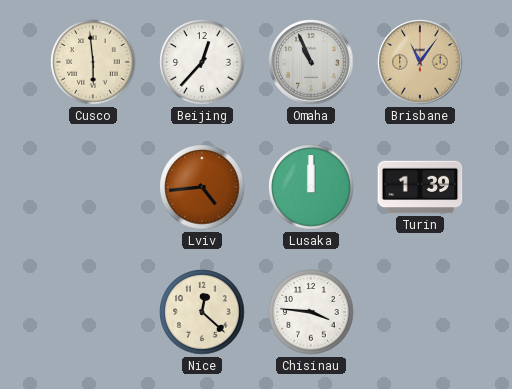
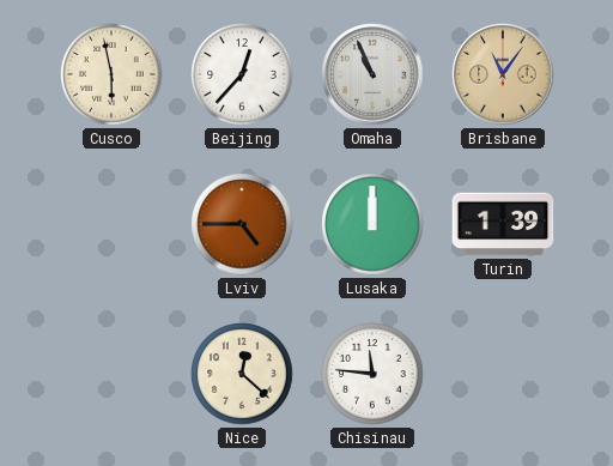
Cusco: 5:59 -> 5:58
Lviv: 4:44 -> 4:45
Chisinau: 3:46 -> 11:46
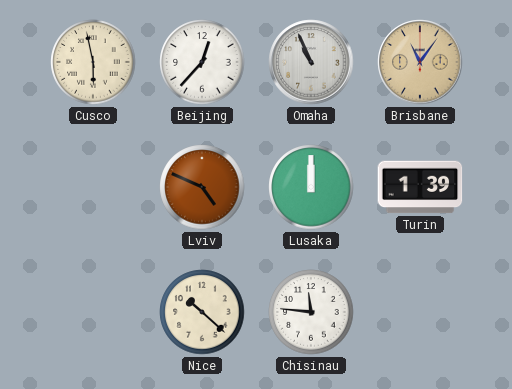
Lviv: 4:45 -> 4:49
Nice: 12:22 -> 10:22
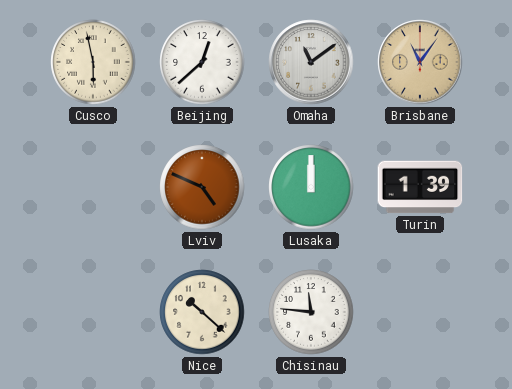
Beijing: 12:37 -> 12:38
Omaha: 10:56 -> 11:09
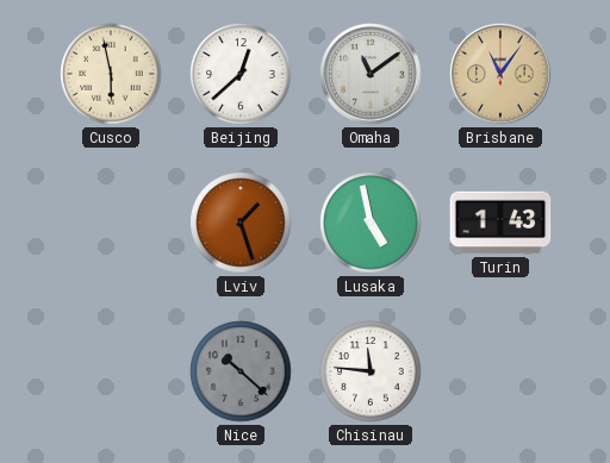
Lviv: 4:49 -> 1:27
Lusaka: 12:00 -> 4:58
Turin: 1:39 -> 1:43
Nice dial: cream -> grey
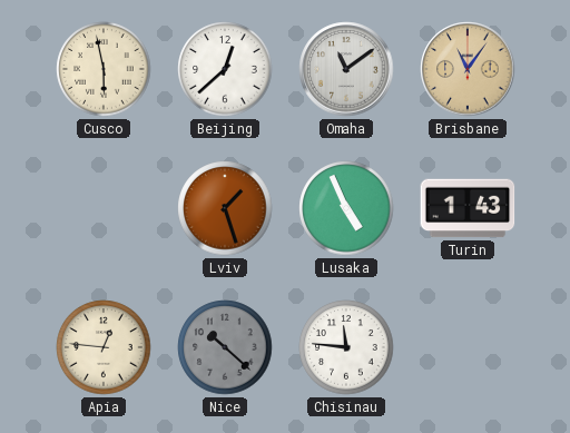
Lusaka: 4:58 -> 4:56
Apia: none -> 12:46
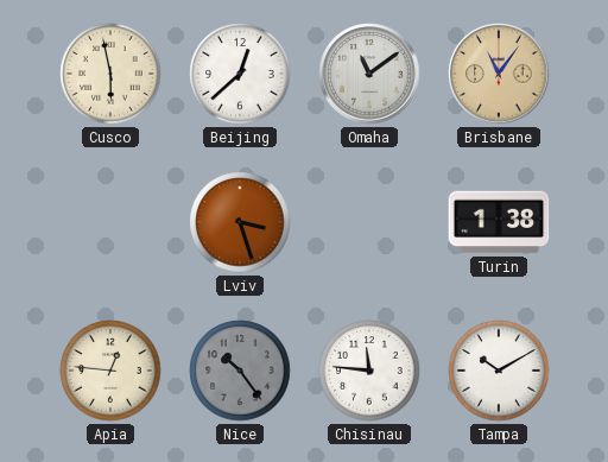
Lviv: 1:27 -> 3:27
Lusaka: 4:56 -> none
Turin: 1:43 -> 1:38
Nice: 10:22 -> 10:24
Tampa: none -> 10:10
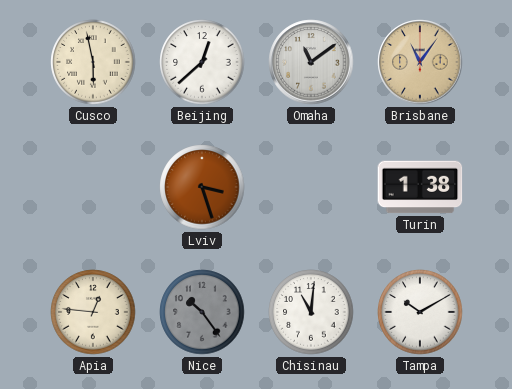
Chisinau: 11:46 -> 11:01
